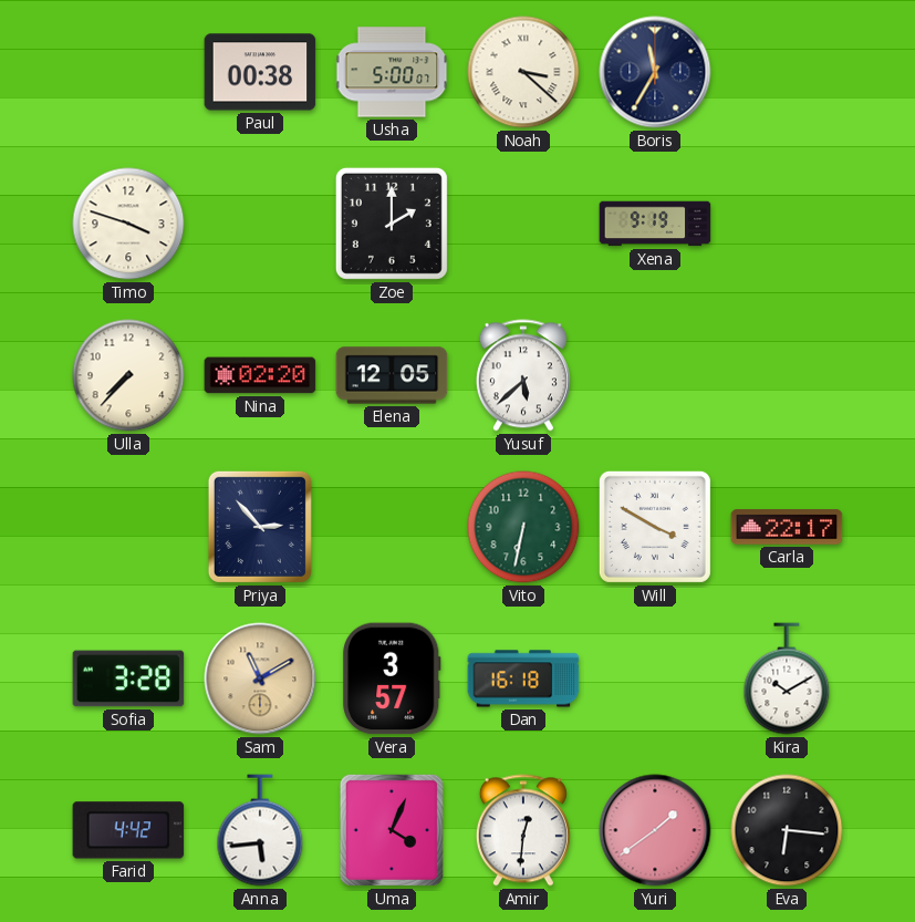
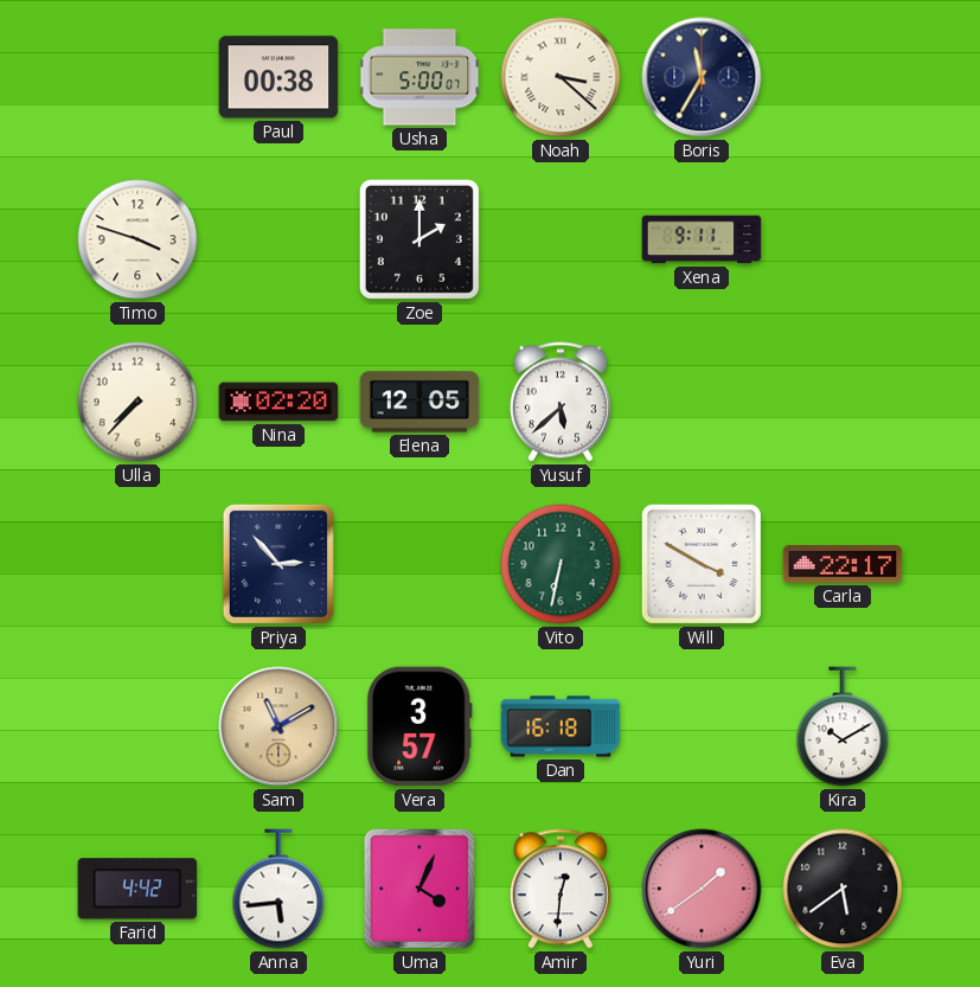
Xena: 9:19 -> 9:11
Sofia: 3:28 -> none
Eva: 6:16 -> 5:39
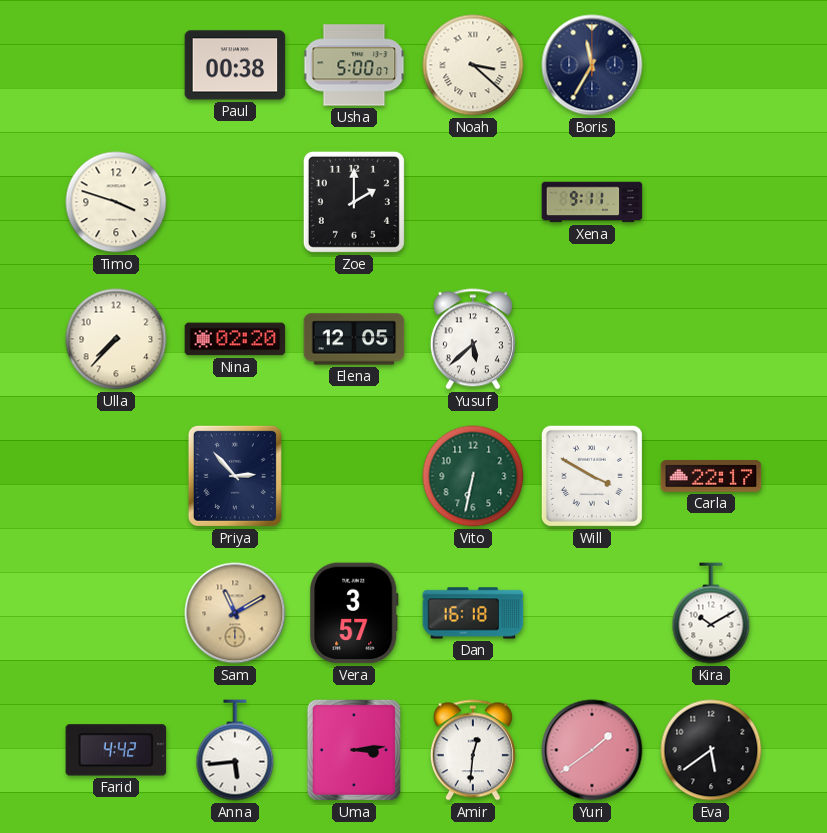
Uma: 4:04 -> 3:14
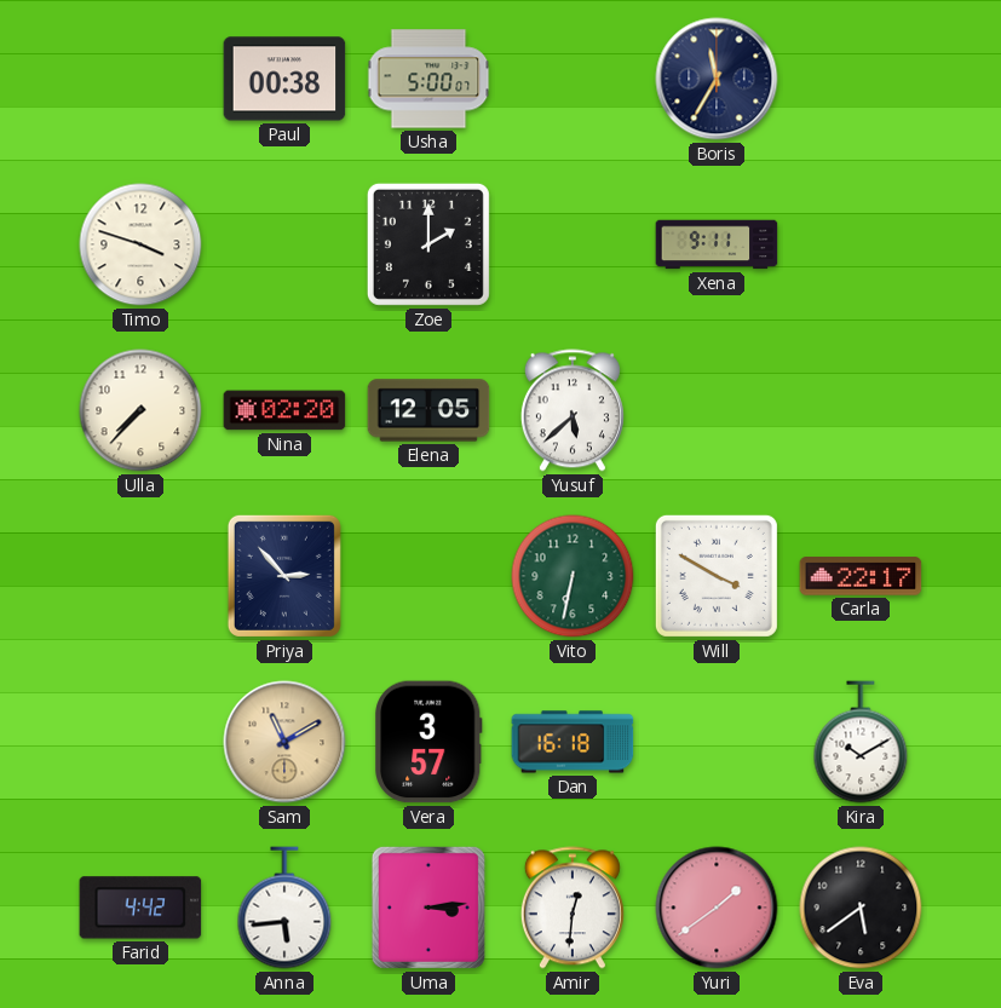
Noah: 3:22 -> none
